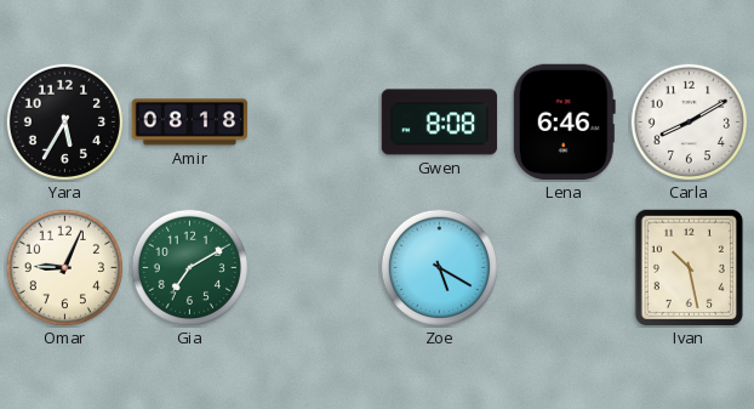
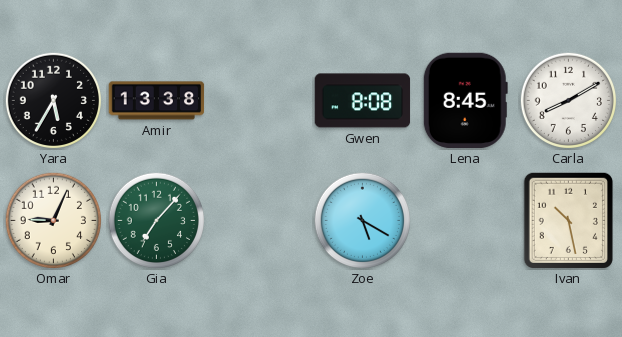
Amir: 08:18 -> 13:38
Lena: 6:46 -> 8:45
Gia: 7:10 -> 7:07
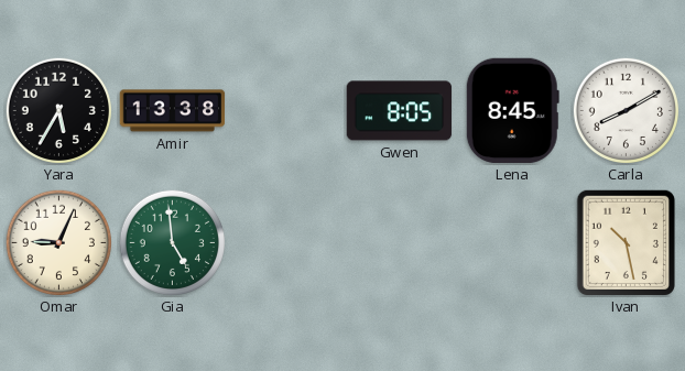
Gwen: 8:08 -> 8:05
Gia: 7:07 -> 4:59
Zoe: 5:20 -> none
